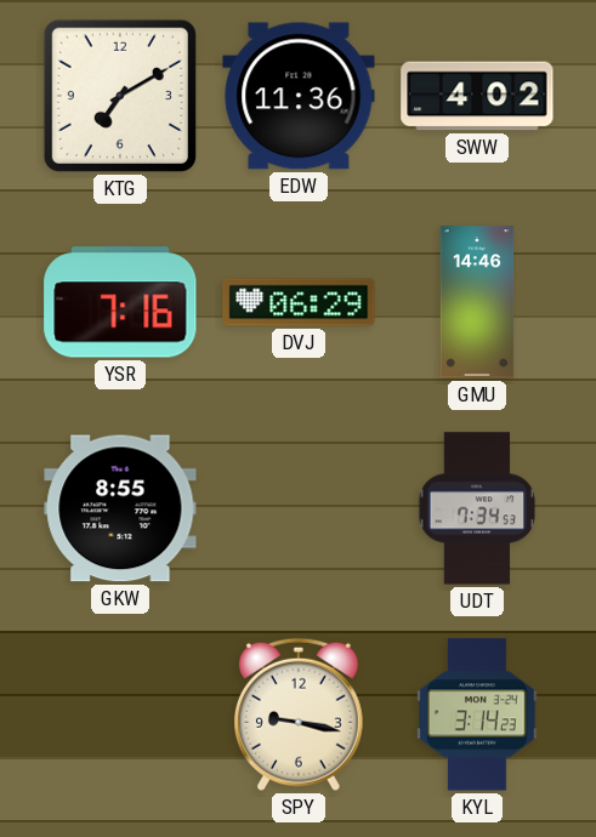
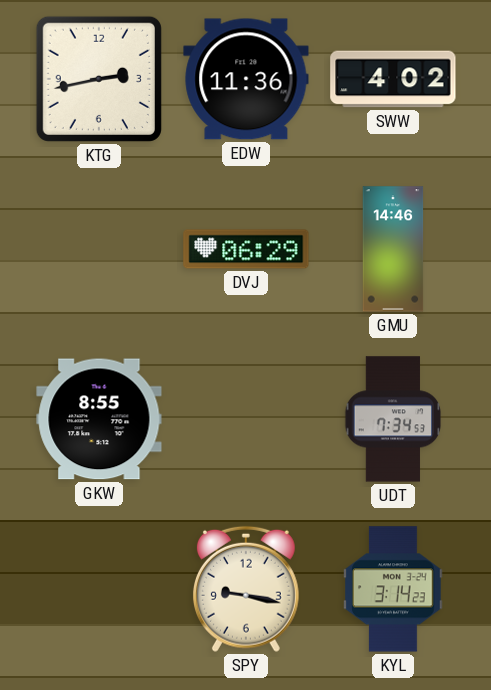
KTG: 7:10 -> 2:43
YSR: 7:16 -> none
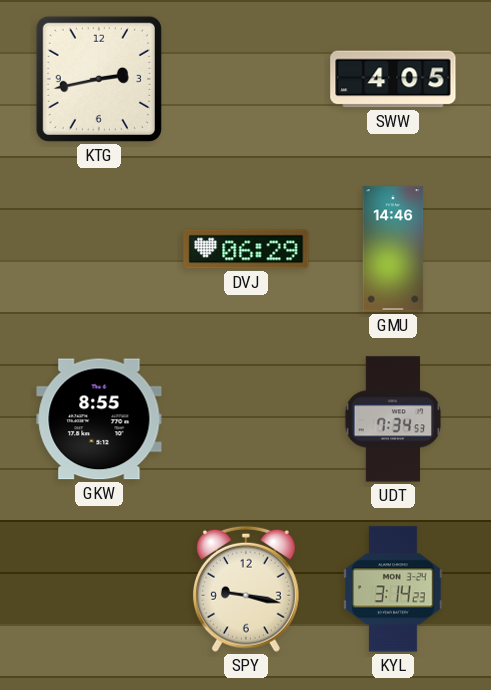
EDW: 11:36 -> none
SWW: 4:02 -> 4:05
